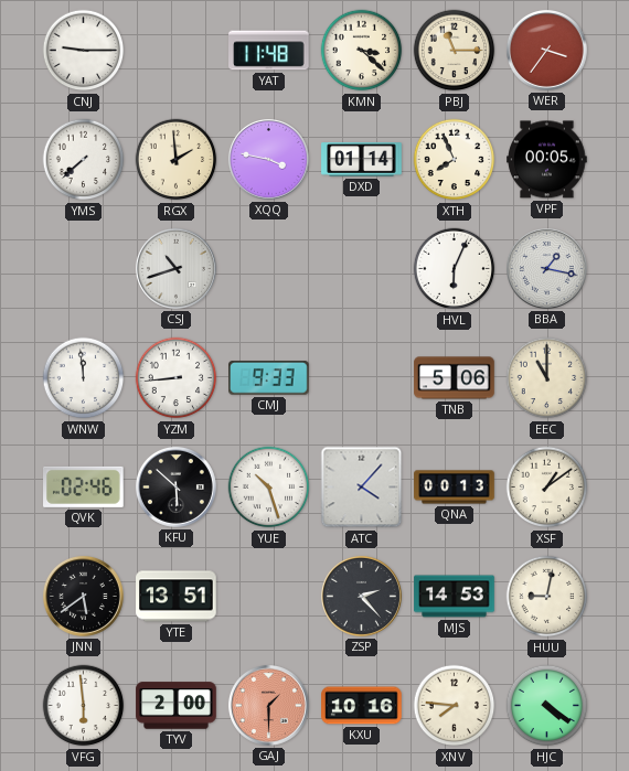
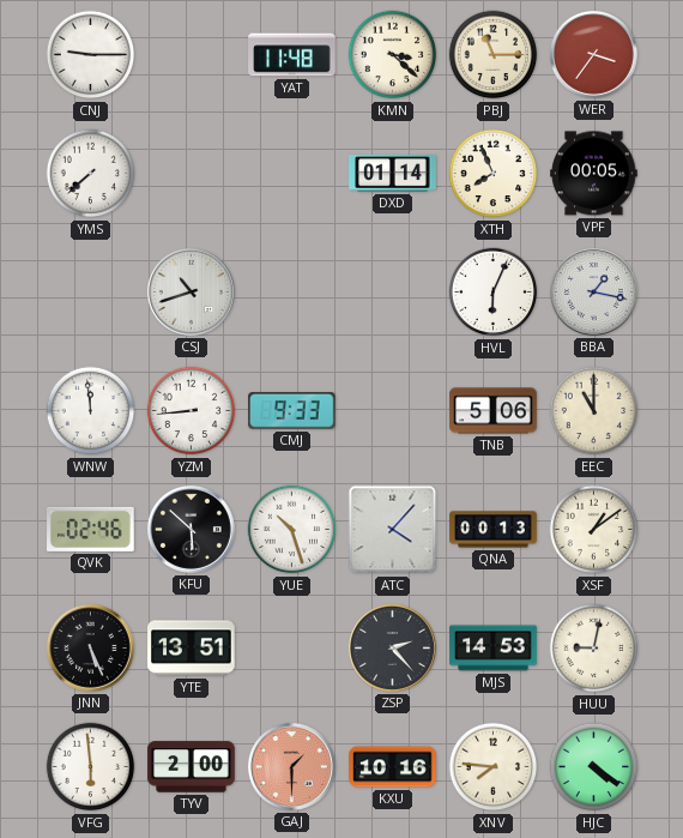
RGX: 1:59 -> none
XQQ: 3:47 -> none
JNN: 5:39 -> 5:26
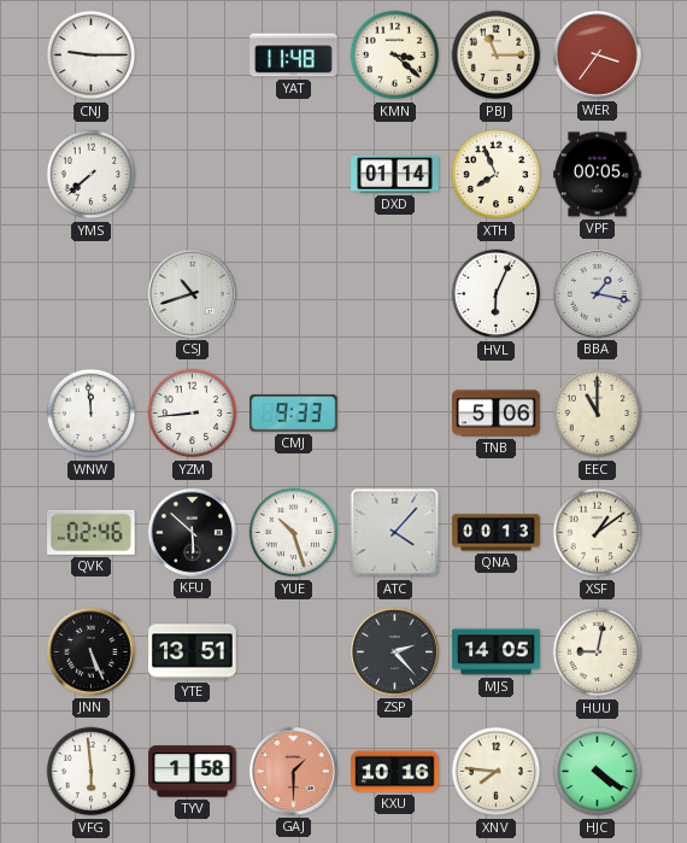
MJS: 14:53 -> 14:05
TYV: 2:00 -> 1:58
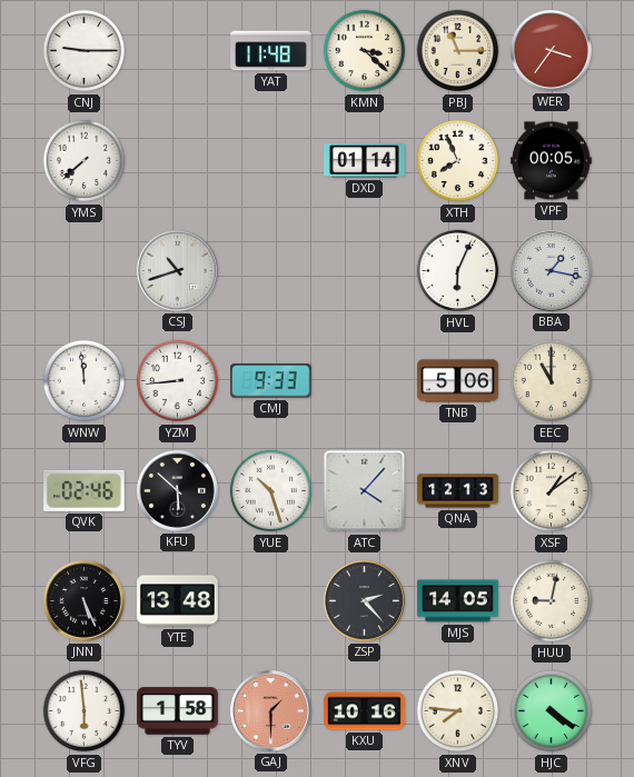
QNA: 00:13 -> 12:13
YTE: 13:51 -> 13:48
